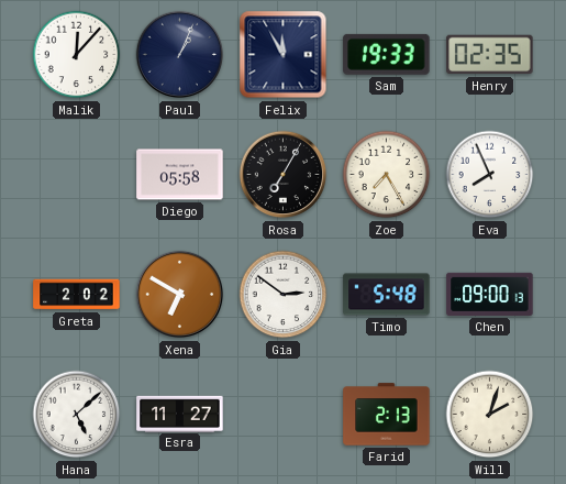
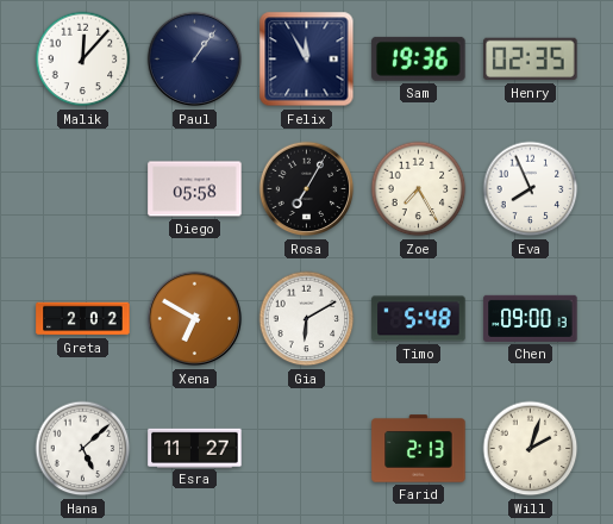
Paul: 1:04 -> 1:06
Sam: 19:33 -> 19:36
Gia: 2:51 -> 6:10
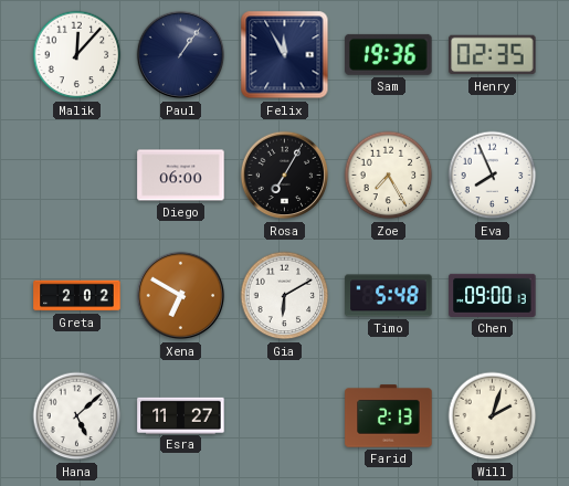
Diego: 05:58 -> 06:00
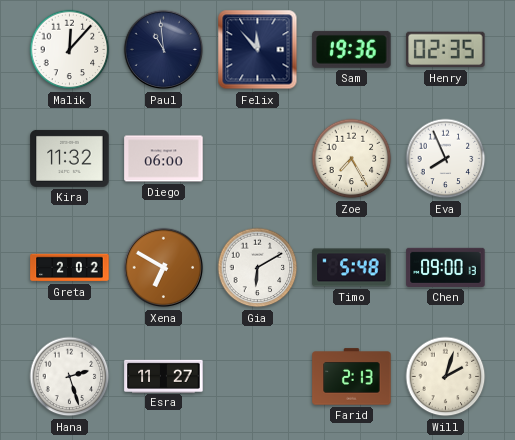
Paul: 1:06 -> 10:59
Felix: 11:55 -> 11:53
Kira: none -> 11:32
Rosa: 7:05 -> none
Hana: 5:08 -> 2:27
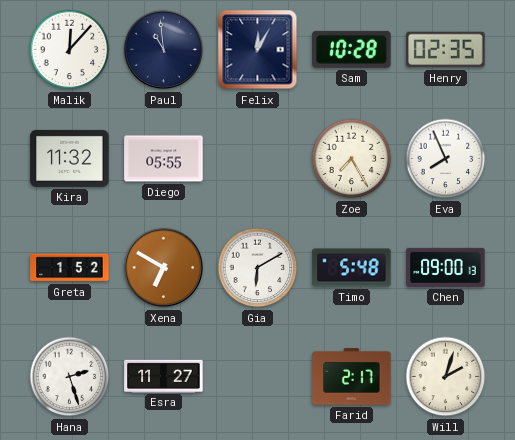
Felix: 11:53 -> 12:05
Sam: 19:36 -> 10:28
Diego: 06:00 -> 05:55
Greta: 2:02 -> 1:52
Farid: 2:13 -> 2:17
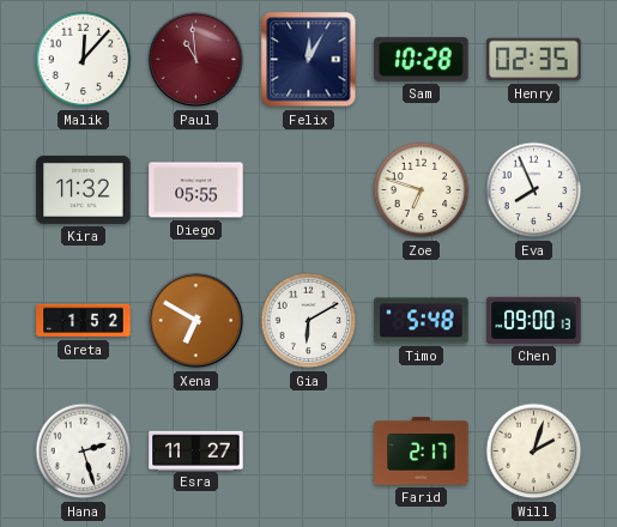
Paul dial: navy -> burgundy
Zoe: 7:25 -> 6:48
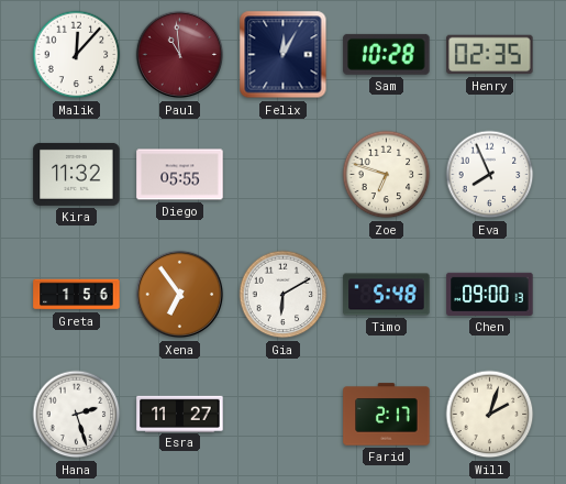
Greta: 1:52 -> 1:56
Xena: 6:50 -> 6:54
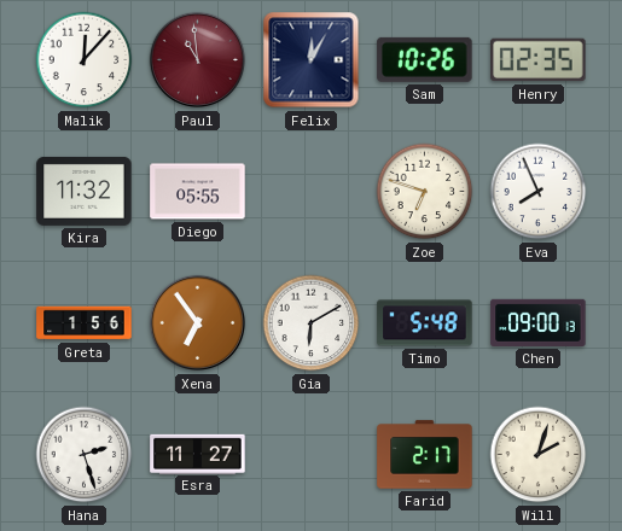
Sam: 10:28 -> 10:26
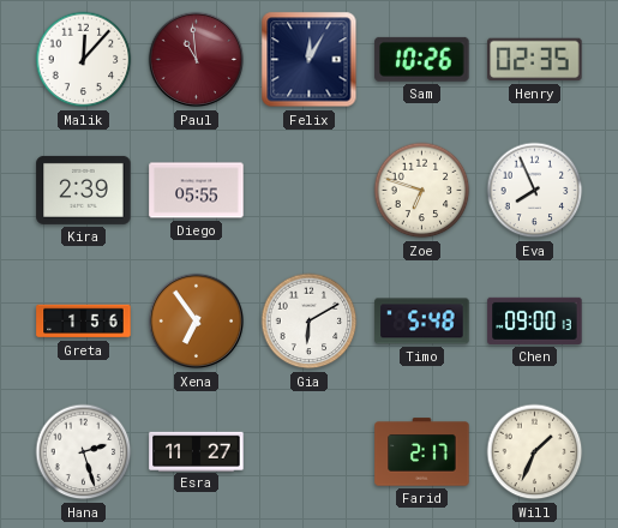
Kira: 11:32 -> 2:39
Will: 2:03 -> 1:34
